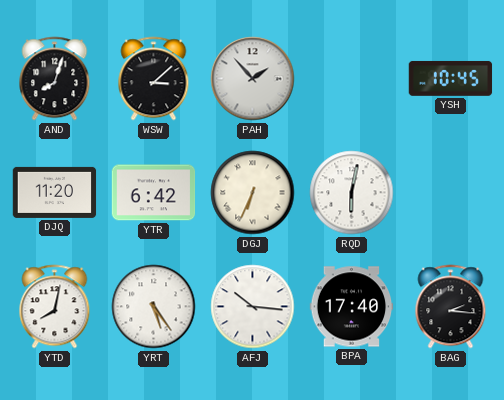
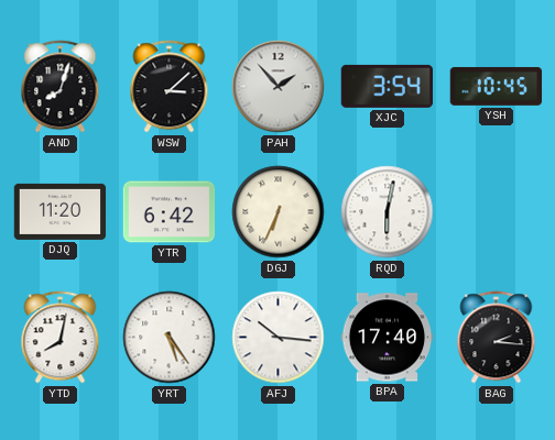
XJC: none -> 3:54
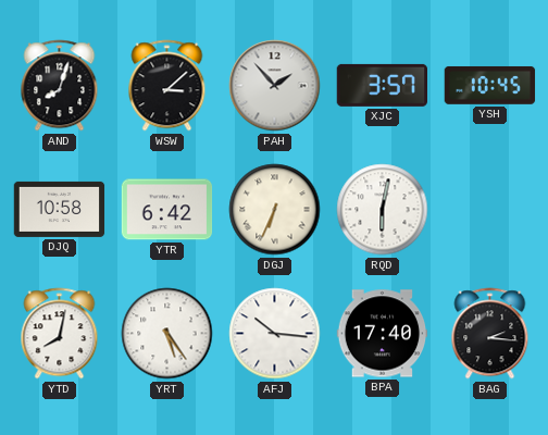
XJC: 3:54 -> 3:57
DJQ: 11:20 -> 10:58
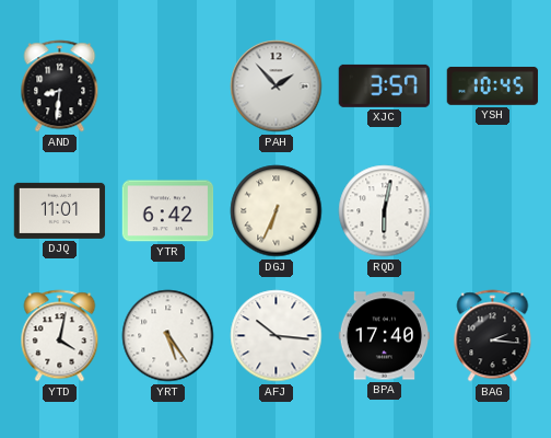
AND: 8:03 -> 8:31
WSW: 3:08 -> none
DJQ: 10:58 -> 11:01
YTD: 8:02 -> 4:02
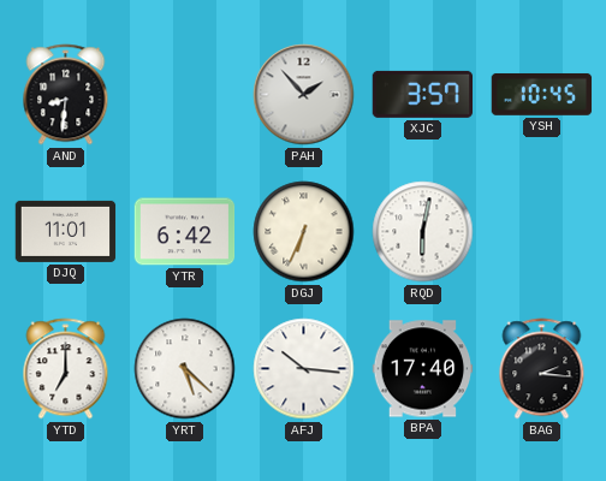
YTD: 4:02 -> 7:00
YRT: 5:24 -> 5:22
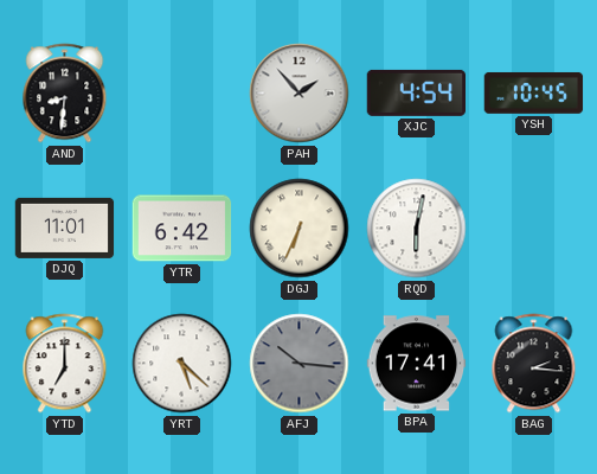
XJC: 3:57 -> 4:54
AFJ dial: white -> grey
BPA: 17:40 -> 17:41
